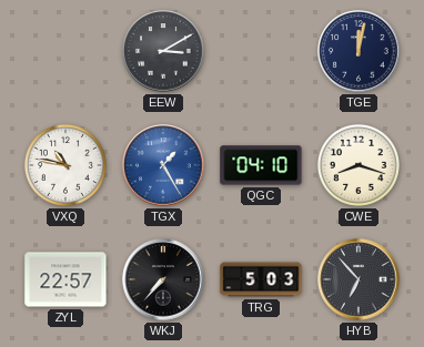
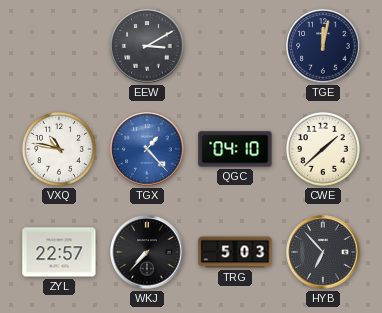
TGX: 1:25 -> 1:23
CWE: 8:18 -> 1:38
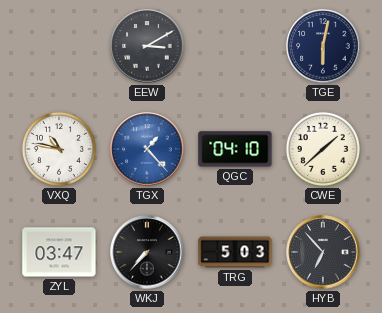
TGE: 12:02 -> 6:02
ZYL: 22:57 -> 03:47
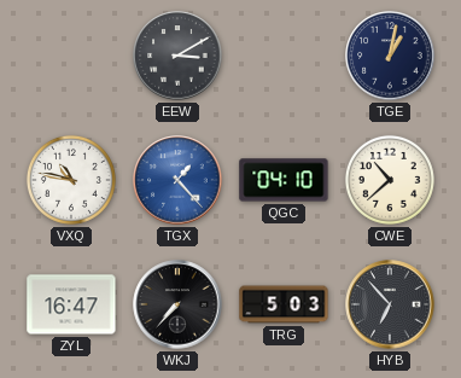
TGE: 6:02 -> 1:02
CWE: 1:38 -> 10:38
ZYL: 03:47 -> 16:47
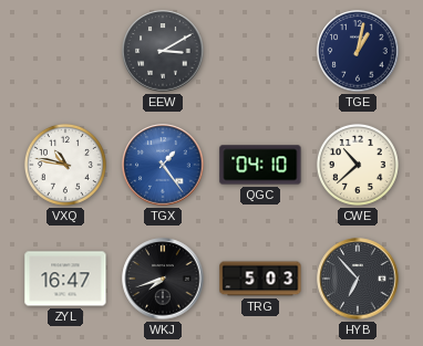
TGX: 1:23 -> 1:24
WKJ: 7:37 -> 7:42
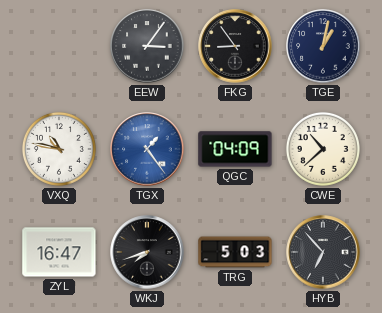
EEW: 3:10 -> 3:06
FKG: none -> 8:54
QGC: 04:10 -> 04:09
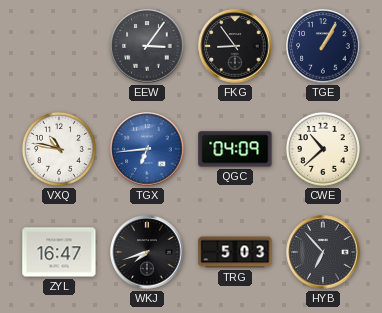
TGE: 1:02 -> 1:05
TGX: 1:24 -> 6:44
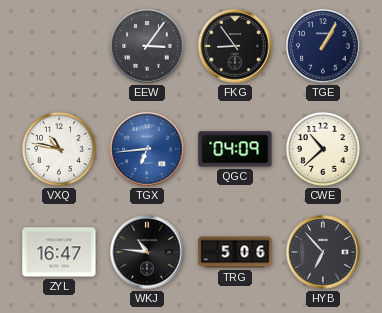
WKJ: 7:42 -> 10:46
TRG: 5:03 -> 5:06
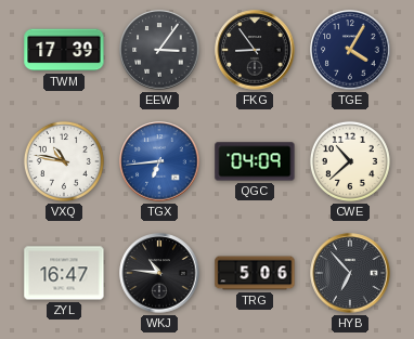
TWM: none -> 17:39
TGE: 1:05 -> 4:05
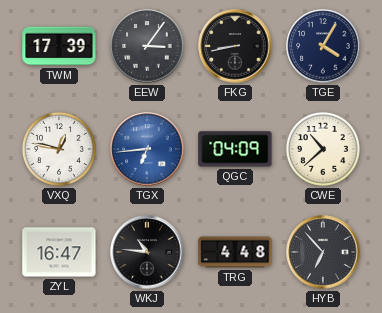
FKG: 8:54 -> 8:43
VXQ: 10:47 -> 12:47
TRG: 5:06 -> 4:48
